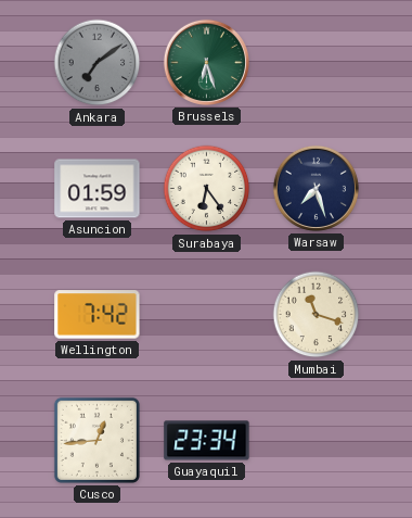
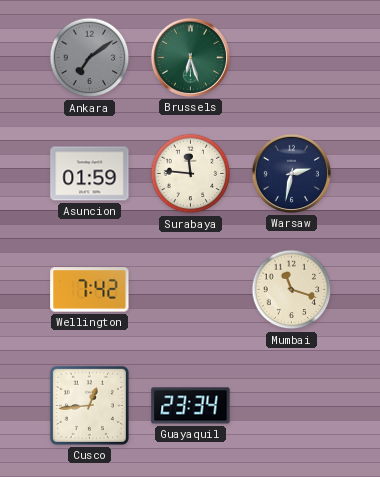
Surabaya: 6:24 -> 11:46
Warsaw: 7:27 -> 2:32
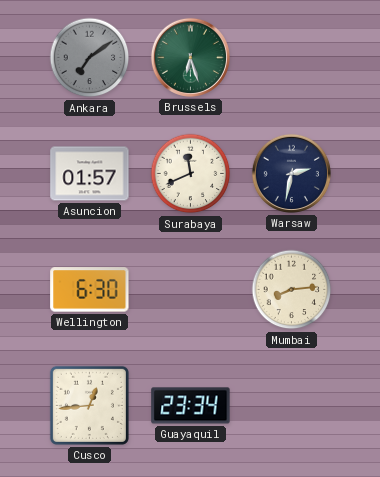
Asuncion: 01:59 -> 01:57
Surabaya: 11:46 -> 11:41
Wellington: 7:42 -> 6:30
Mumbai: 11:18 -> 8:14
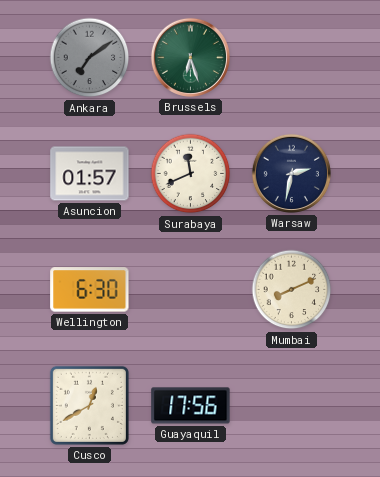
Mumbai: 8:14 -> 8:11
Cusco: 12:44 -> 12:40
Guayaquil: 23:34 -> 17:56
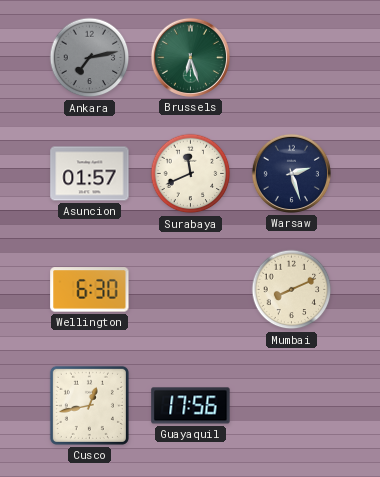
Ankara: 7:09 -> 7:13
Warsaw: 2:32 -> 2:27
Cusco: 12:40 -> 12:43
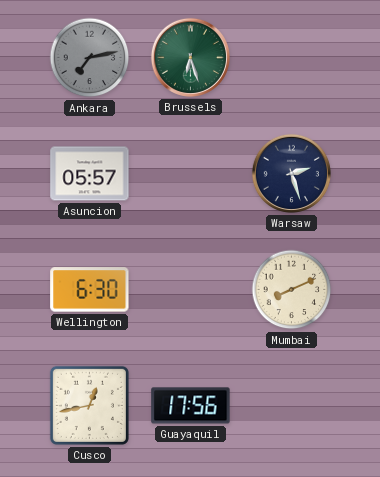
Asuncion: 01:57 -> 05:57
Surabaya: 11:41 -> none
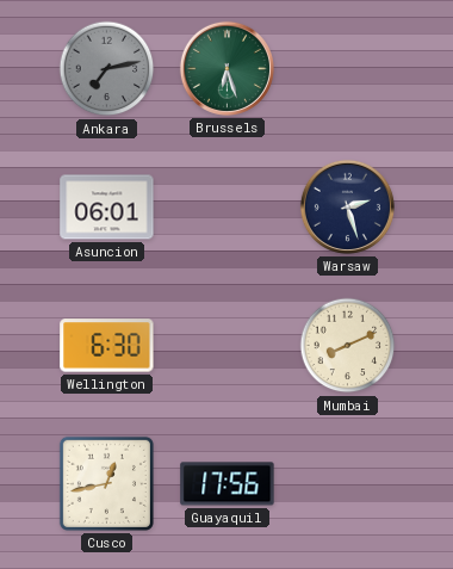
Asuncion: 05:57 -> 06:01
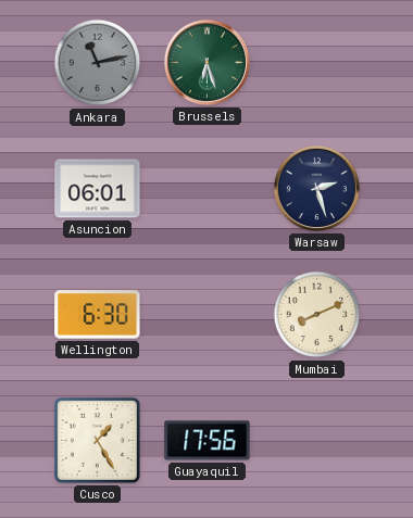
Ankara: 7:13 -> 11:13
Cusco: 12:43 -> 1:25
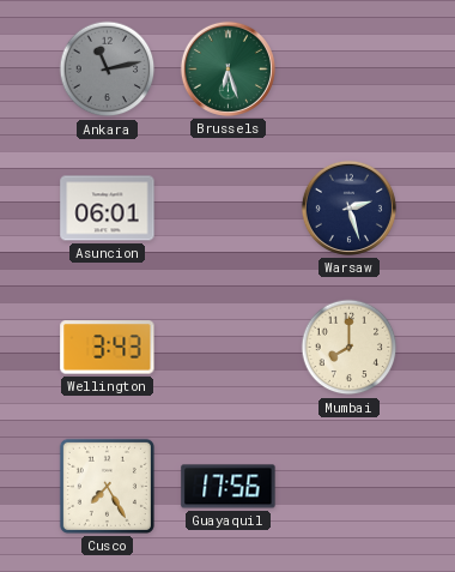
Wellington: 6:30 -> 3:43
Mumbai: 8:11 -> 8:00
Cusco: 1:25 -> 7:25
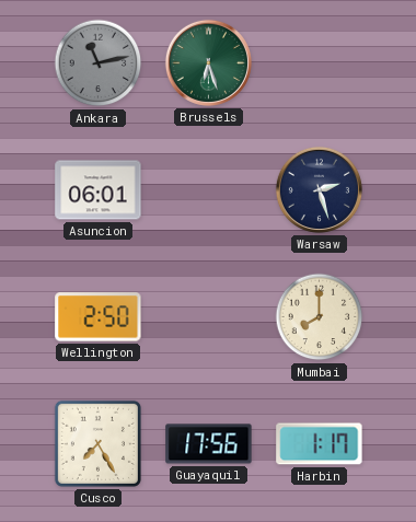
Wellington: 3:43 -> 2:50
Harbin: none -> 1:17
